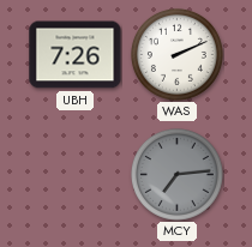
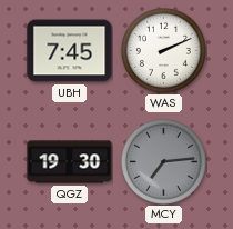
UBH: 7:26 -> 7:45
QGZ: none -> 19:30
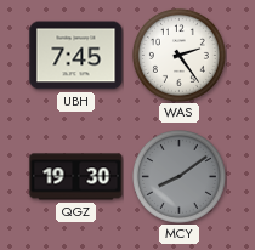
WAS: 2:11 -> 2:24
MCY: 7:14 -> 8:09
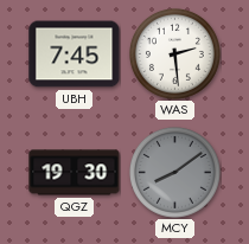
WAS: 2:24 -> 2:29
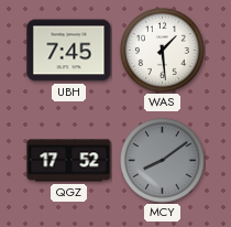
WAS: 2:29 -> 1:29
QGZ: 19:30 -> 17:52
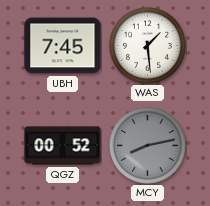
QGZ: 17:52 -> 00:52
MCY: 8:09 -> 8:13
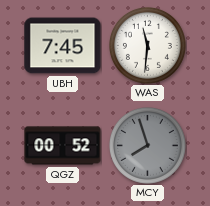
WAS: 1:29 -> 11:31
MCY: 8:13 -> 7:57
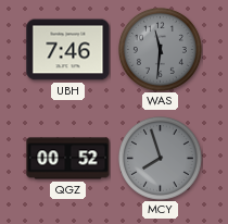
UBH: 7:45 -> 7:46
WAS dial: white -> grey
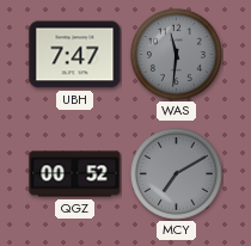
UBH: 7:46 -> 7:47
MCY: 7:57 -> 7:10
